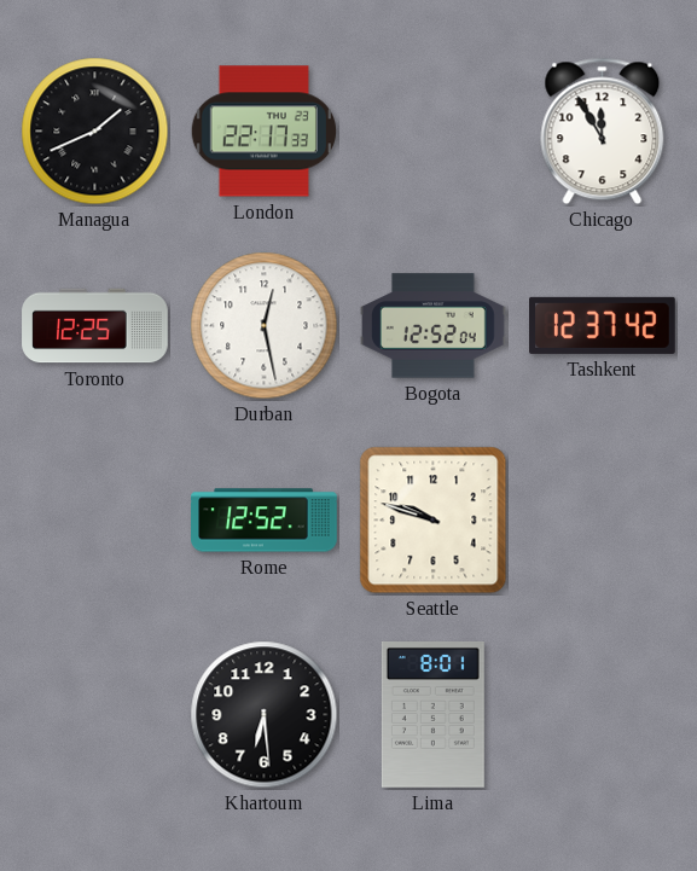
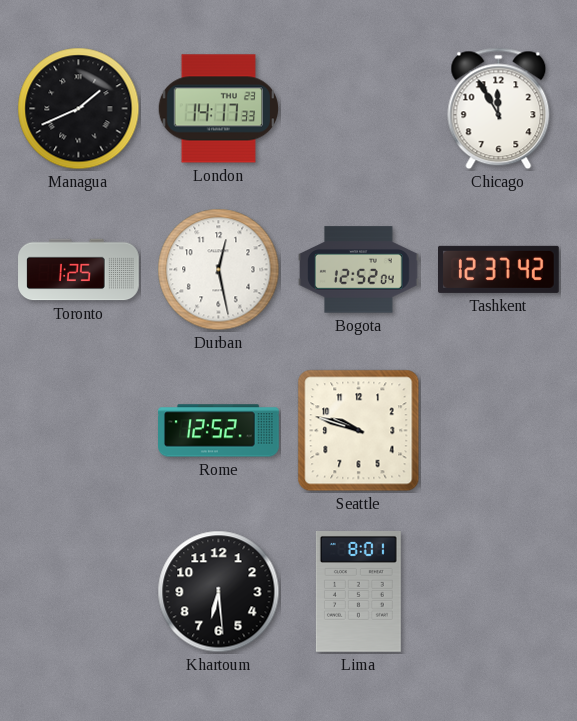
London: 22:17 -> 14:17
Toronto: 12:25 -> 1:25
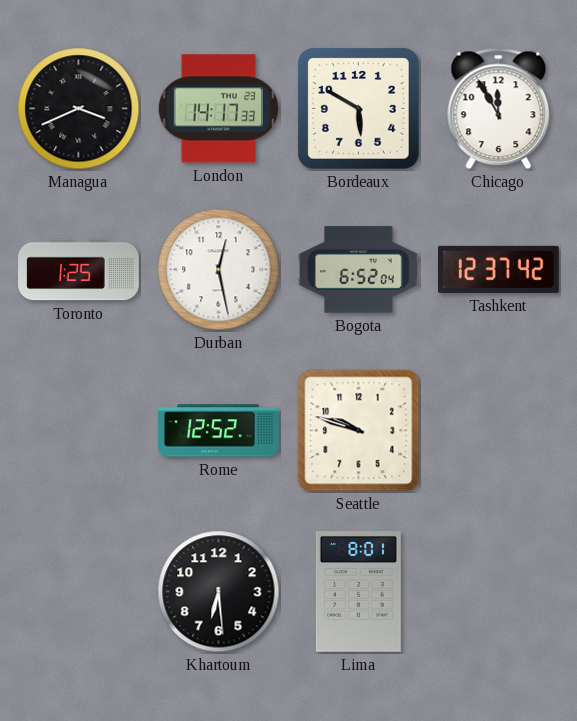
Managua: 1:41 -> 3:41
Bordeaux: none -> 5:50
Bogota: 12:52 -> 6:52
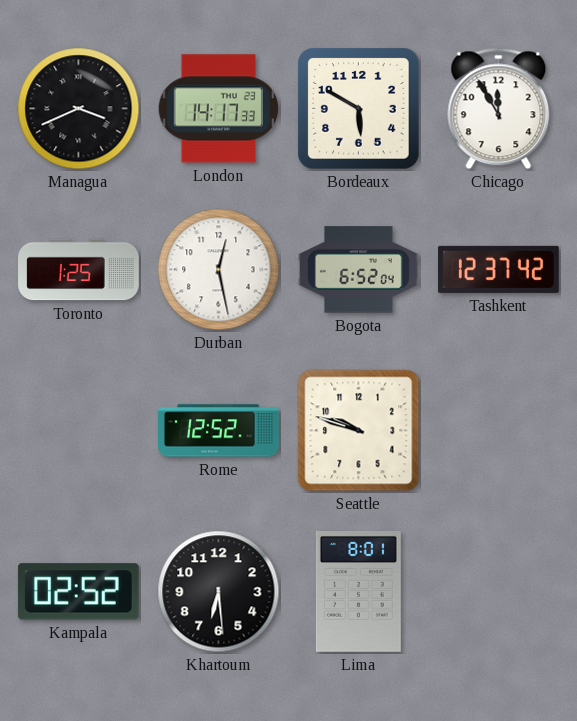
Kampala: none -> 02:52
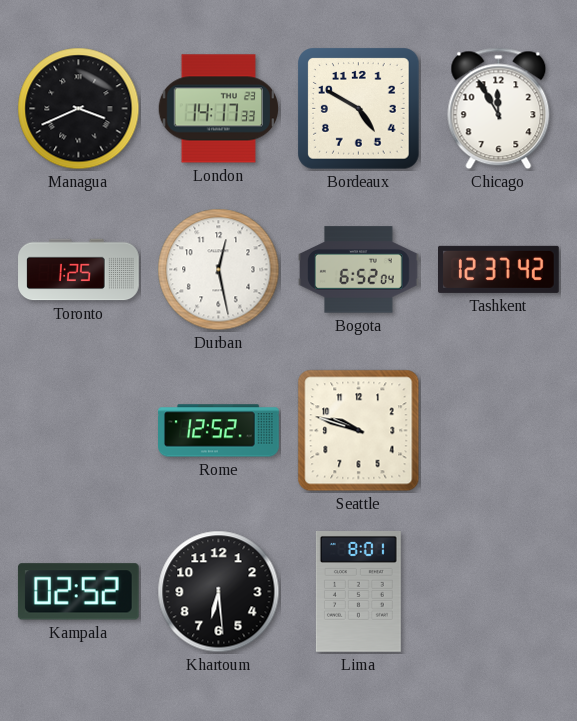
Bordeaux: 5:50 -> 4:50
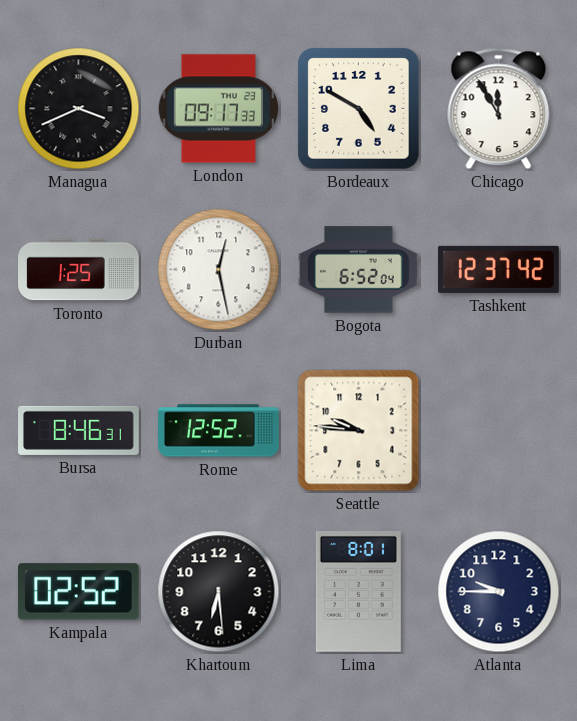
London: 14:17 -> 09:17
Bursa: none -> 8:46
Seattle: 9:48 -> 9:46
Atlanta: none -> 9:45
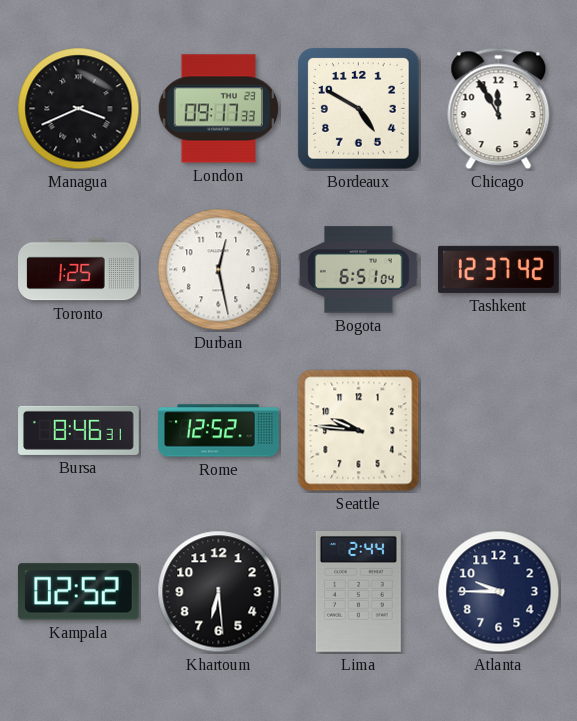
Bogota: 6:52 -> 6:51
Lima: 8:01 -> 2:44
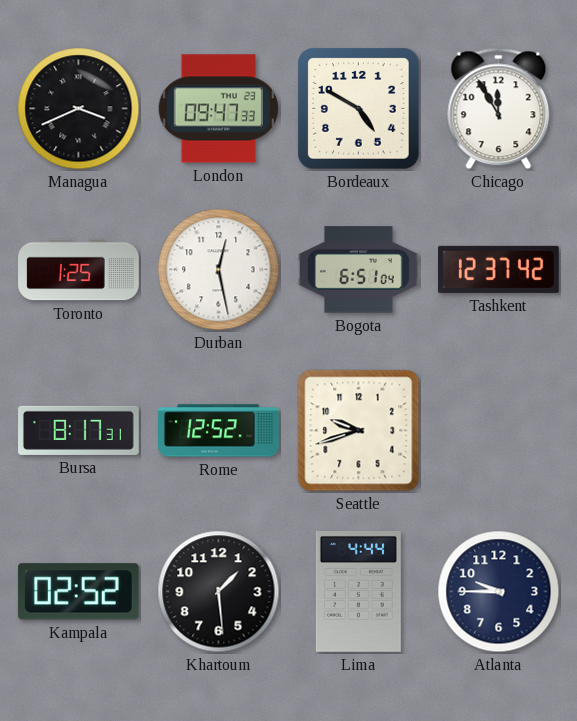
London: 09:17 -> 09:47
Bursa: 8:46 -> 8:17
Seattle: 9:46 -> 9:42
Khartoum: 6:29 -> 1:29
Lima: 2:44 -> 4:44
